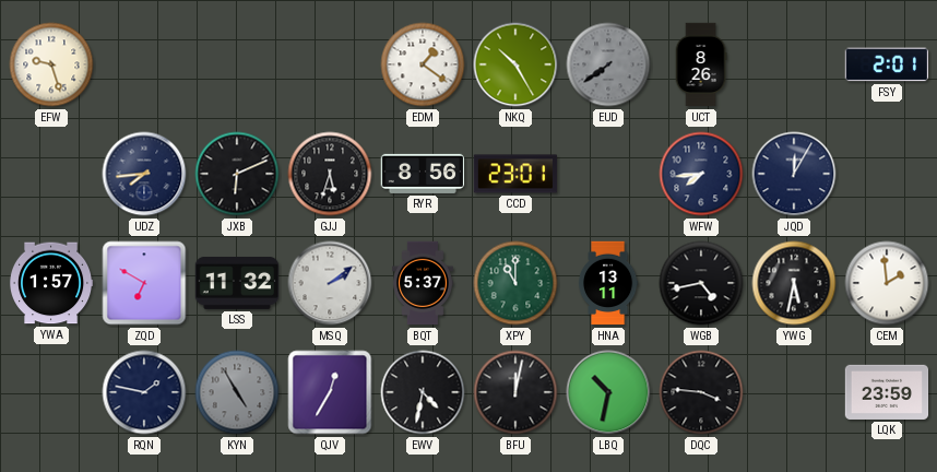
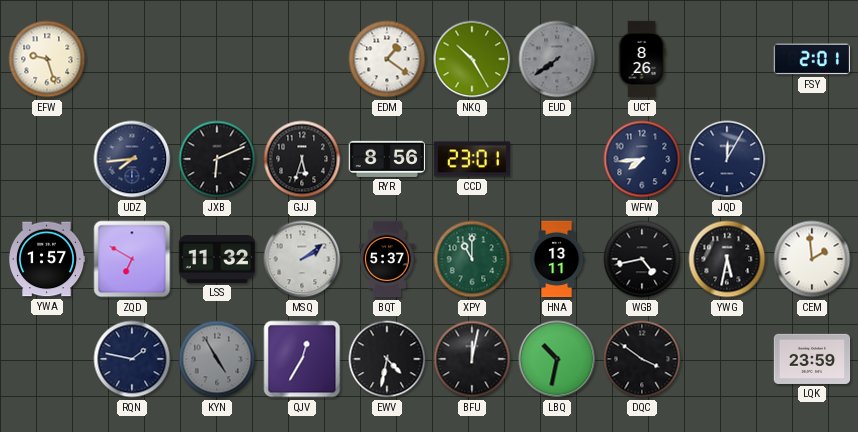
DQC: 3:46 -> 3:51
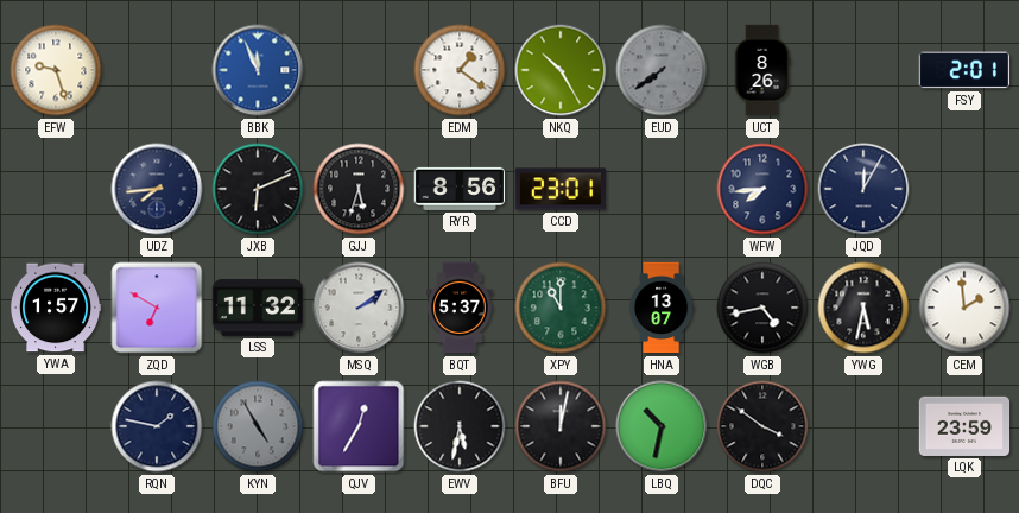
BBK: none -> 11:56
HNA: 13:11 -> 13:07
EWV: 4:32 -> 5:32
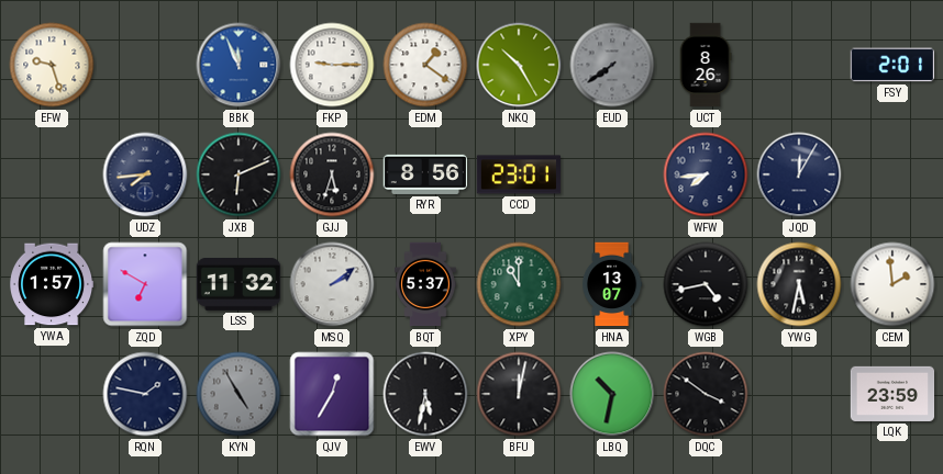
FKP: none -> 9:15
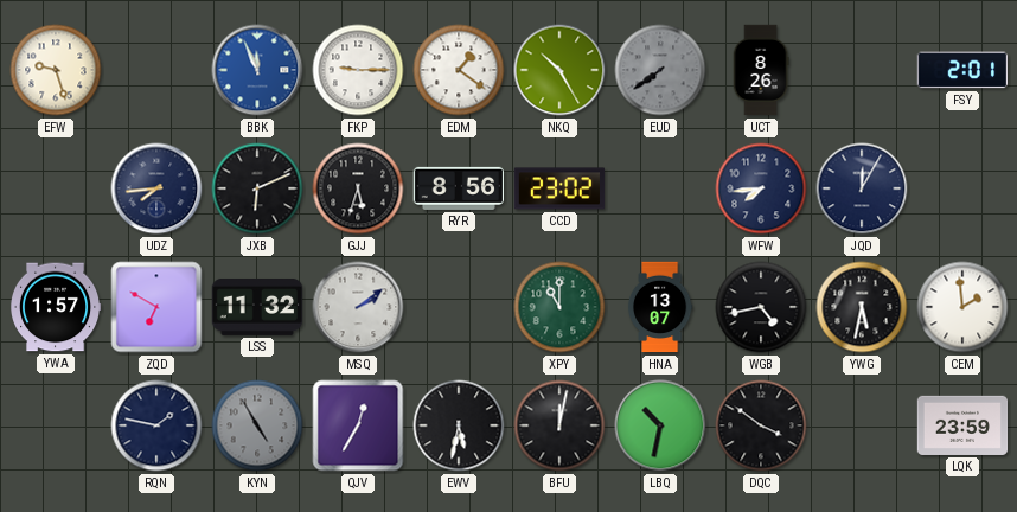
CCD: 23:01 -> 23:02
BQT: 5:37 -> none
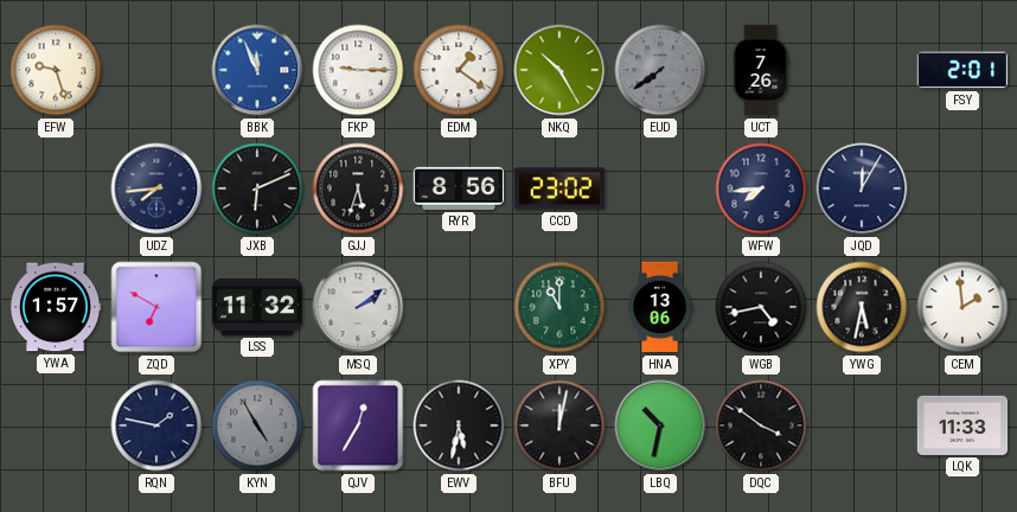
UCT: 8:26 -> 7:26
HNA: 13:07 -> 13:06
LQK: 23:59 -> 11:33
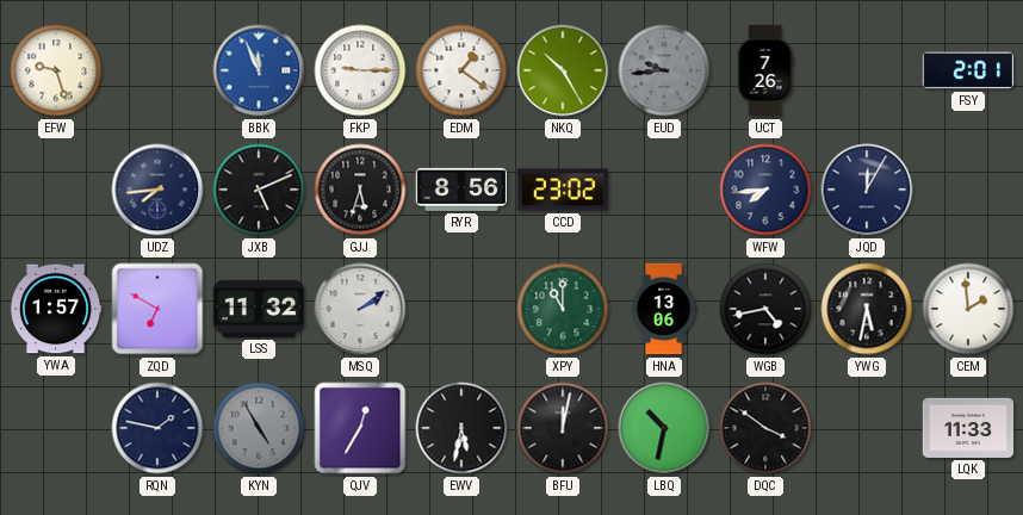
EUD: 7:39 -> 9:44
JXB: 6:11 -> 5:11
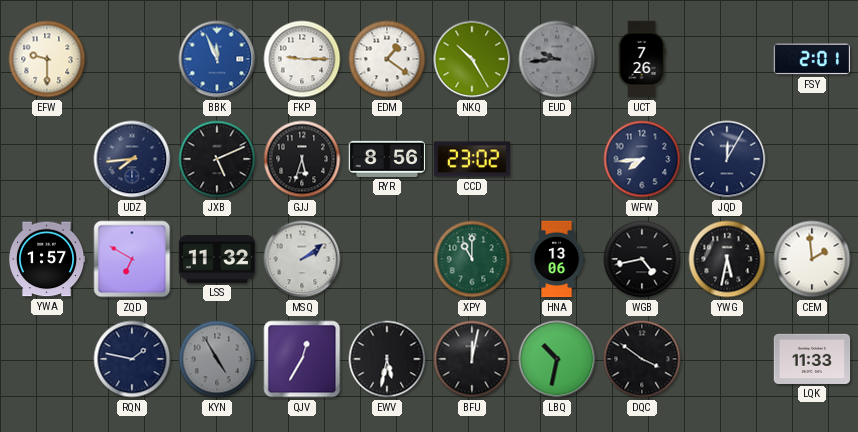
EFW: 9:27 -> 9:30
